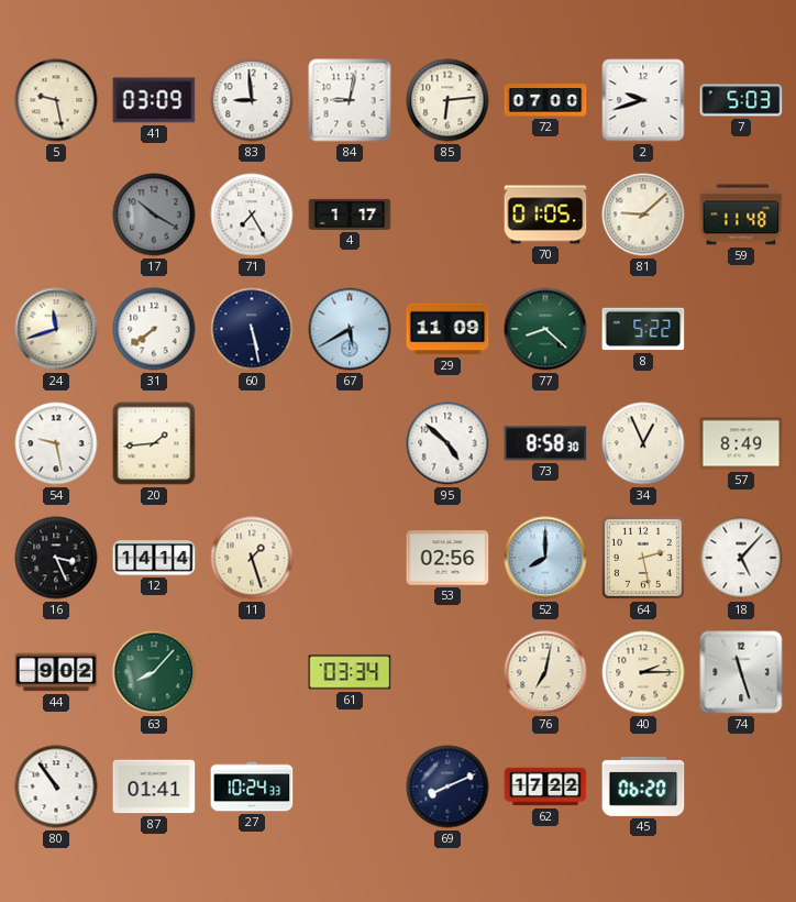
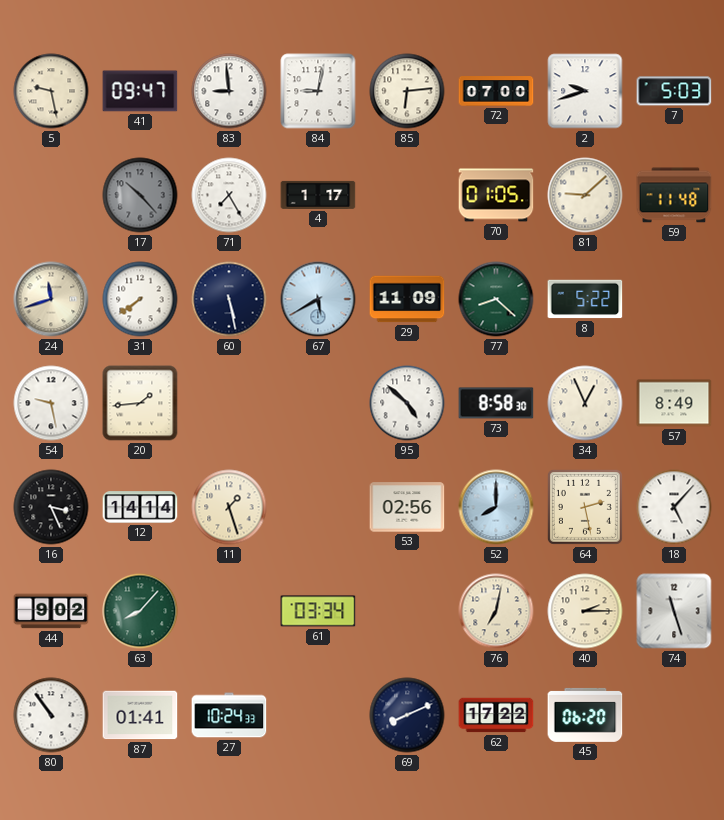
41: 03:09 -> 09:47
17: 10:20 -> 10:23
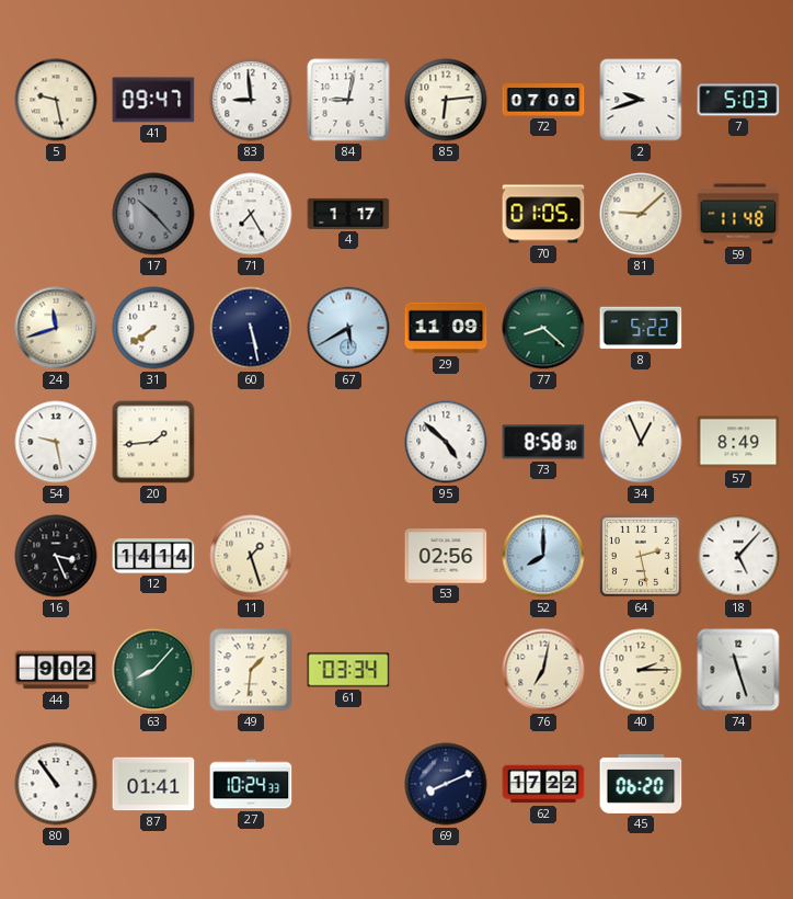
49: none -> 1:31
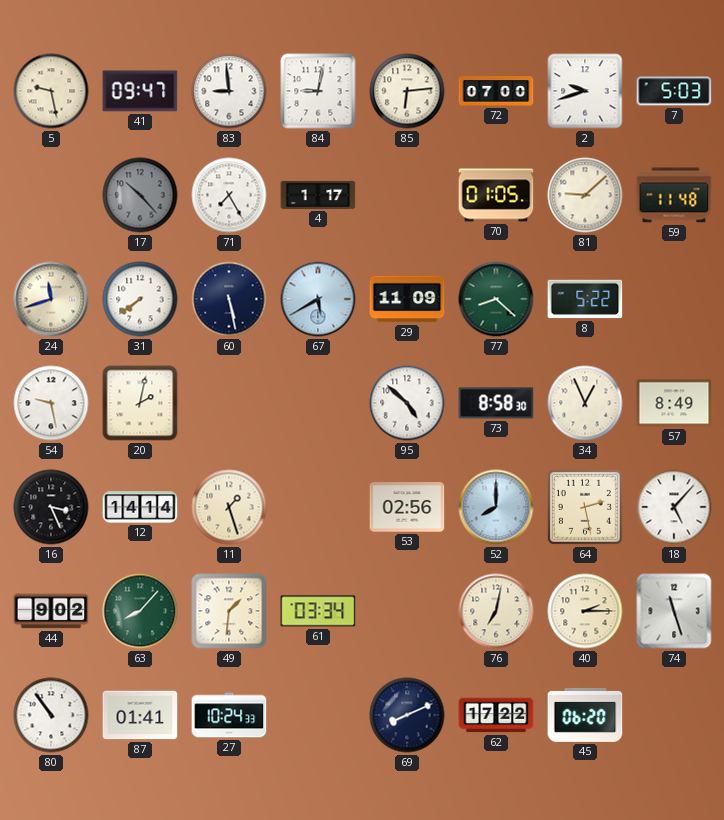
20: 1:44 -> 2:02
